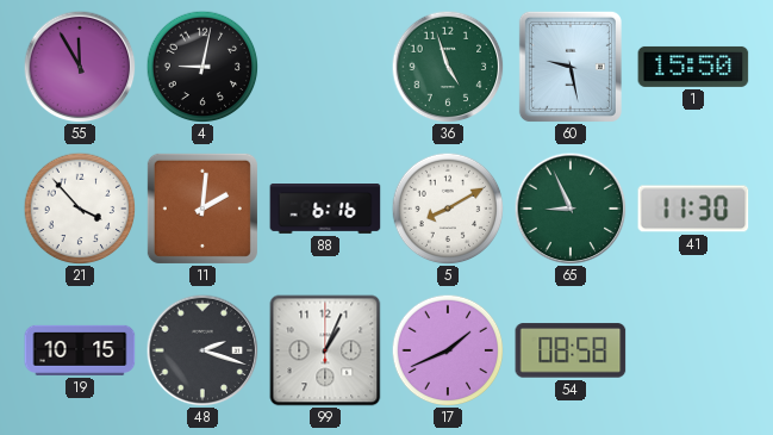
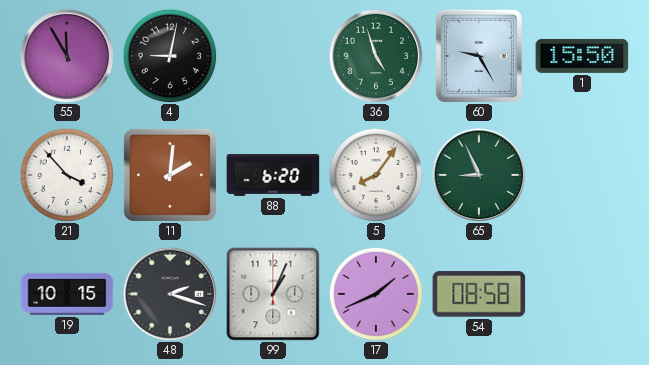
60: 9:28 -> 9:25
88: 6:16 -> 6:20
5: 8:10 -> 8:06
41: 11:30 -> none
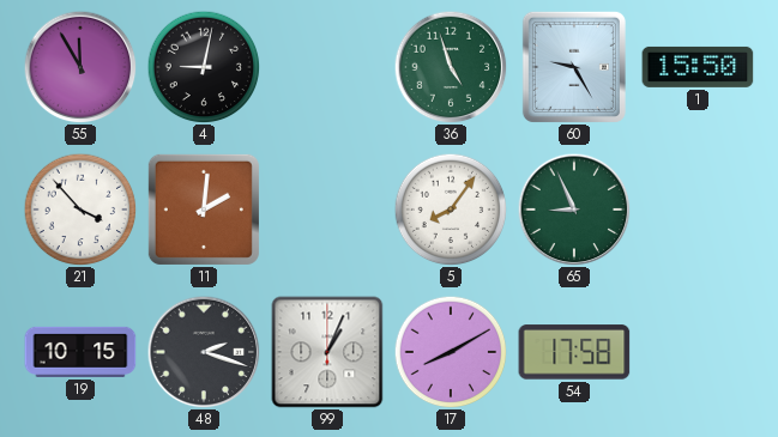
88: 6:20 -> none
17: 1:41 -> 8:10
54: 08:58 -> 17:58
